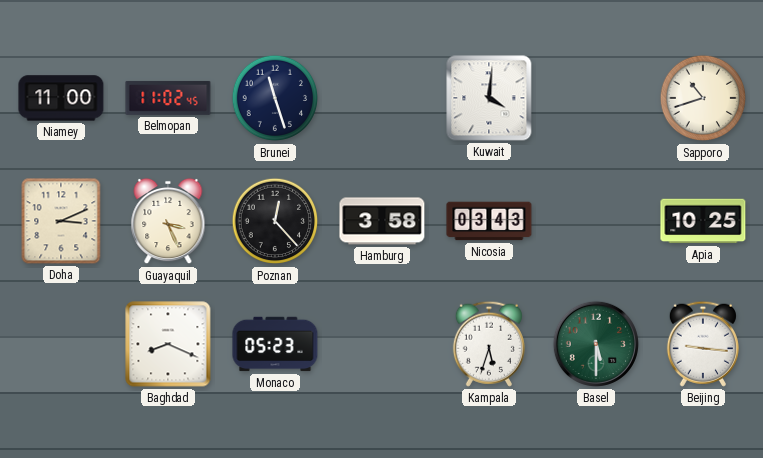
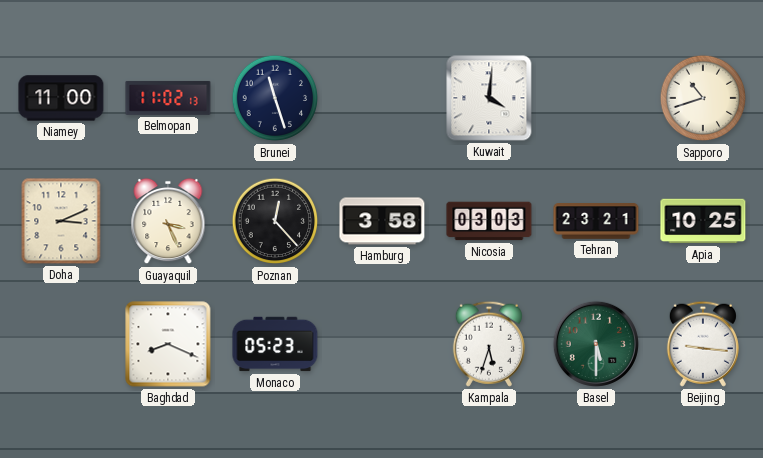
Belmopan: 11:02:45 -> 11:02:13
Nicosia: 03:43 -> 03:03
Tehran: none -> 23:21
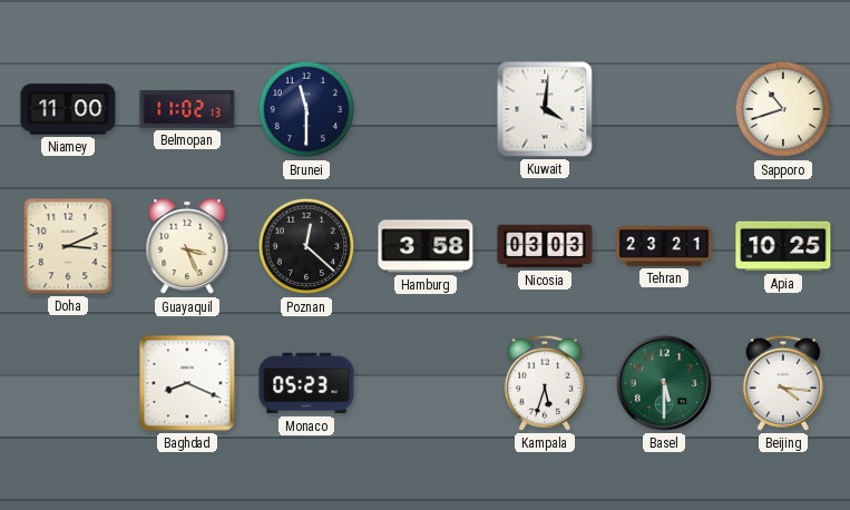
Brunei: 11:27 -> 11:30
Poznan: 12:23 -> 12:22
Beijing: 9:16 -> 4:16
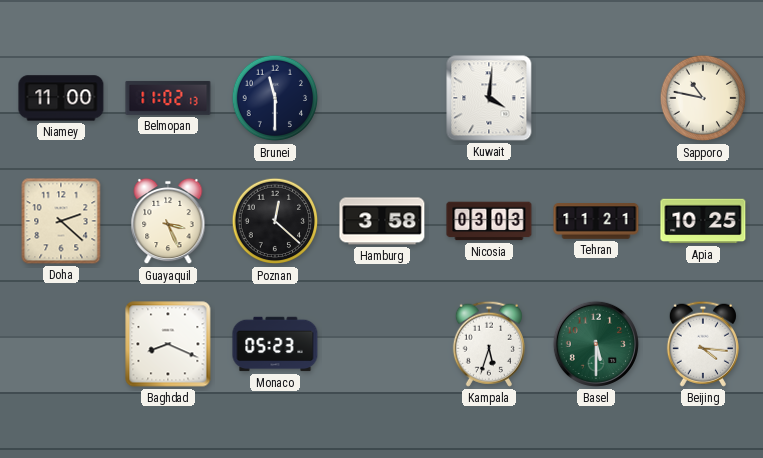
Sapporo: 10:42 -> 10:47
Doha: 3:11 -> 2:22
Tehran: 23:21 -> 11:21
